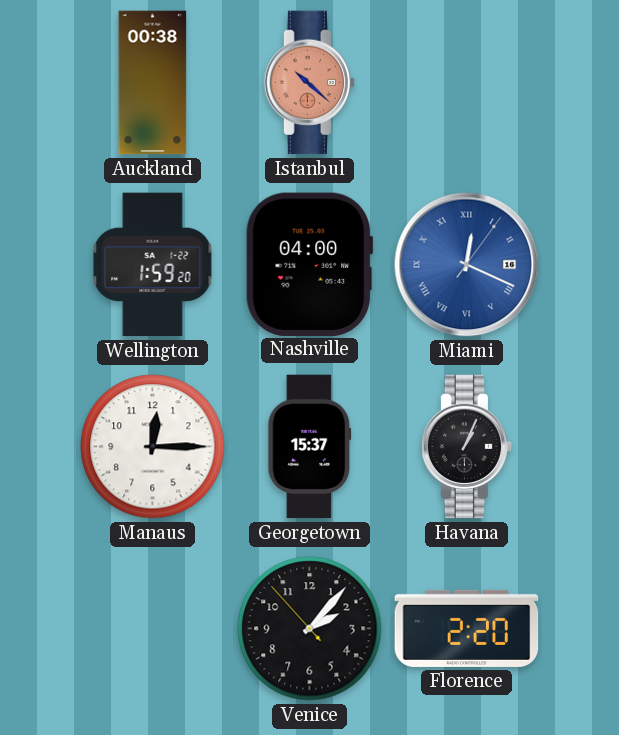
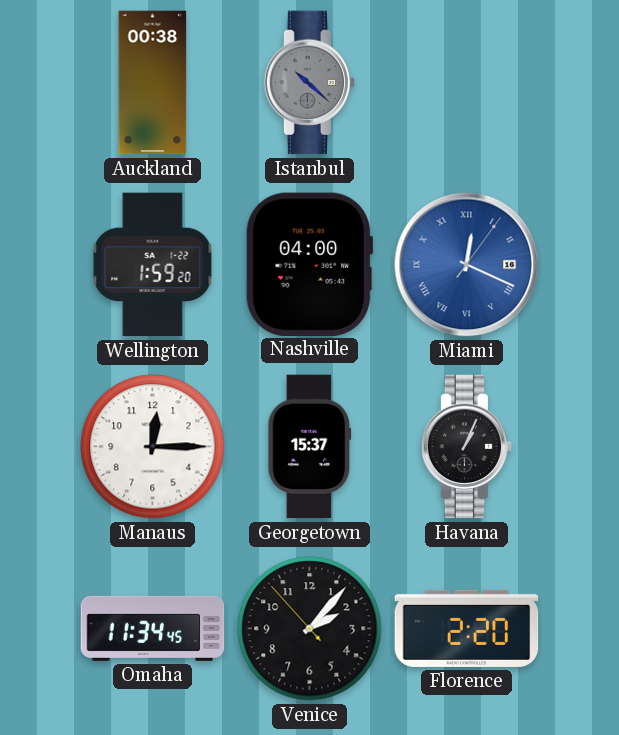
Istanbul dial: salmon -> grey
Omaha: none -> 11:34
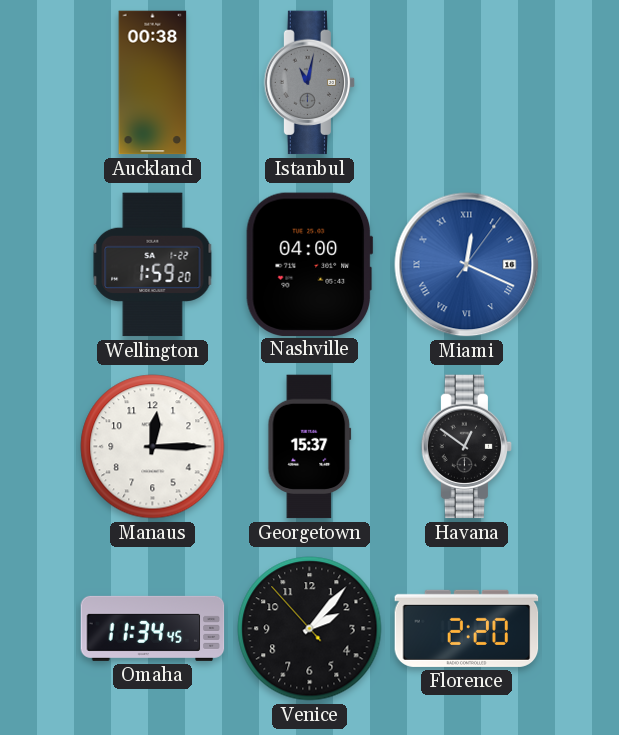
Istanbul: 10:22 -> 11:02
Havana: 1:04 -> 12:51
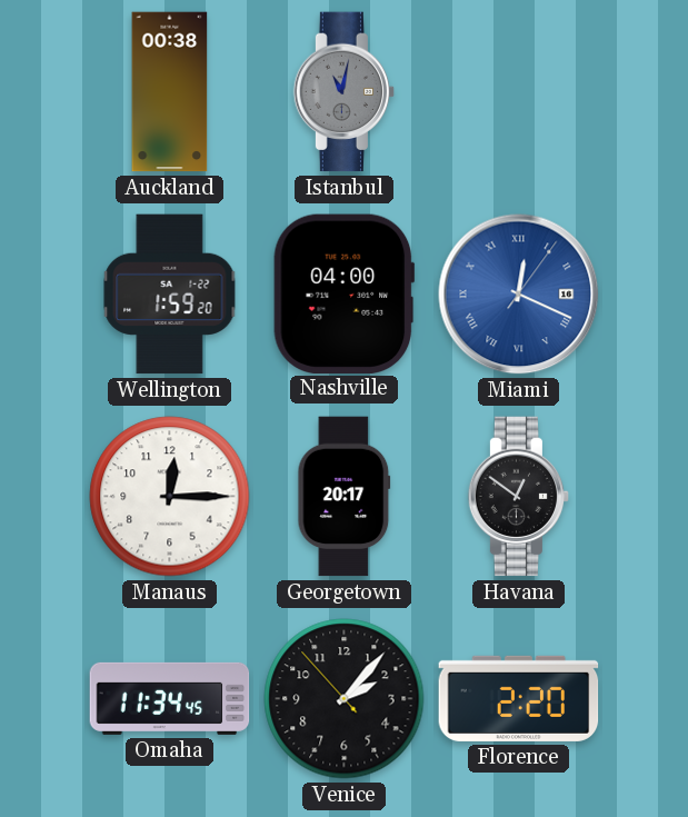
Georgetown: 15:37 -> 20:17
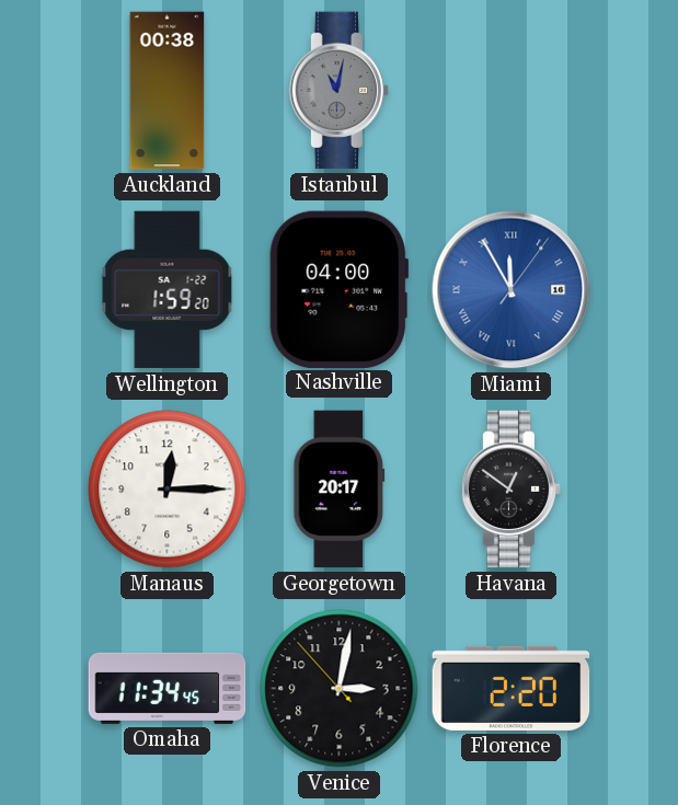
Miami: 12:19 -> 11:55
Venice: 2:06 -> 3:01
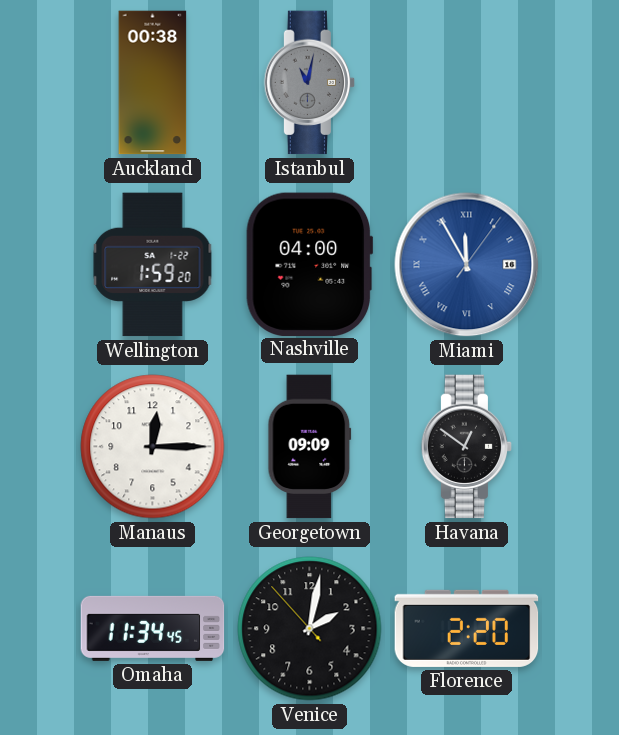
Georgetown: 20:17 -> 09:09
Venice: 3:01 -> 2:01
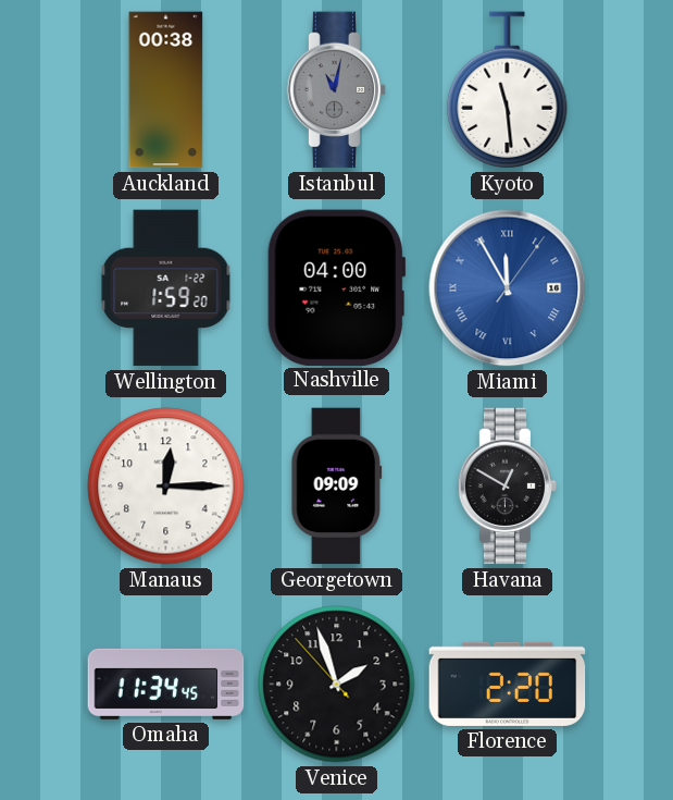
Kyoto: none -> 11:29
Havana: 12:51 -> 12:50
Venice: 2:01 -> 1:56
